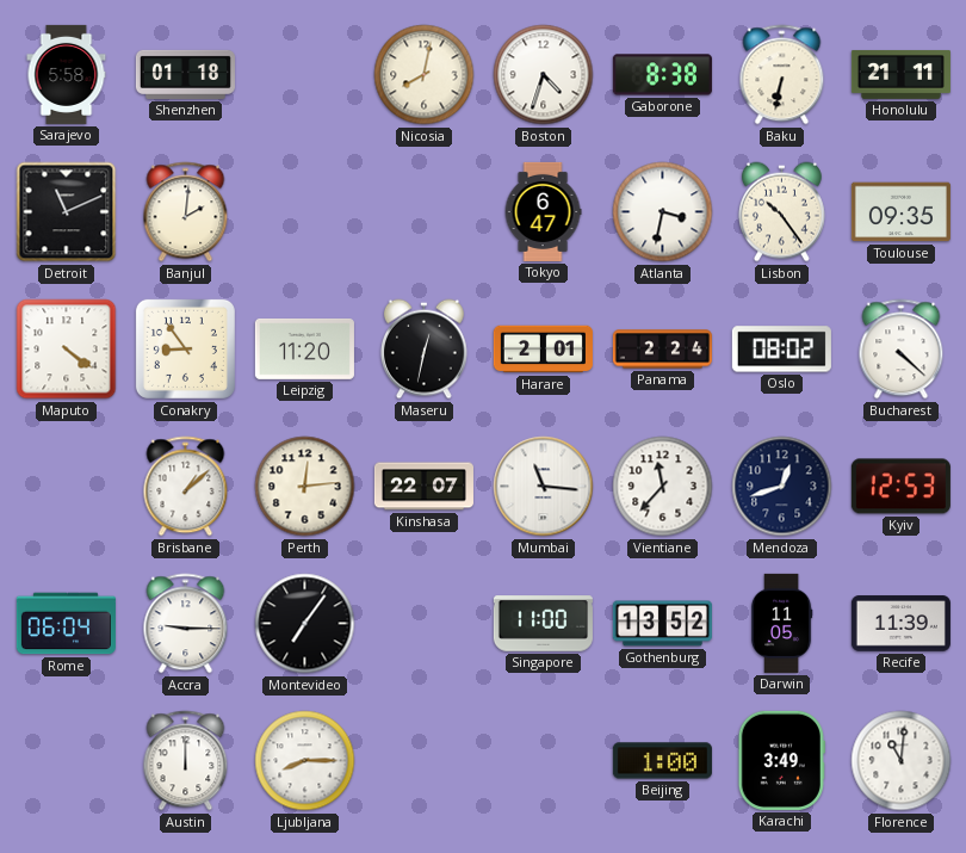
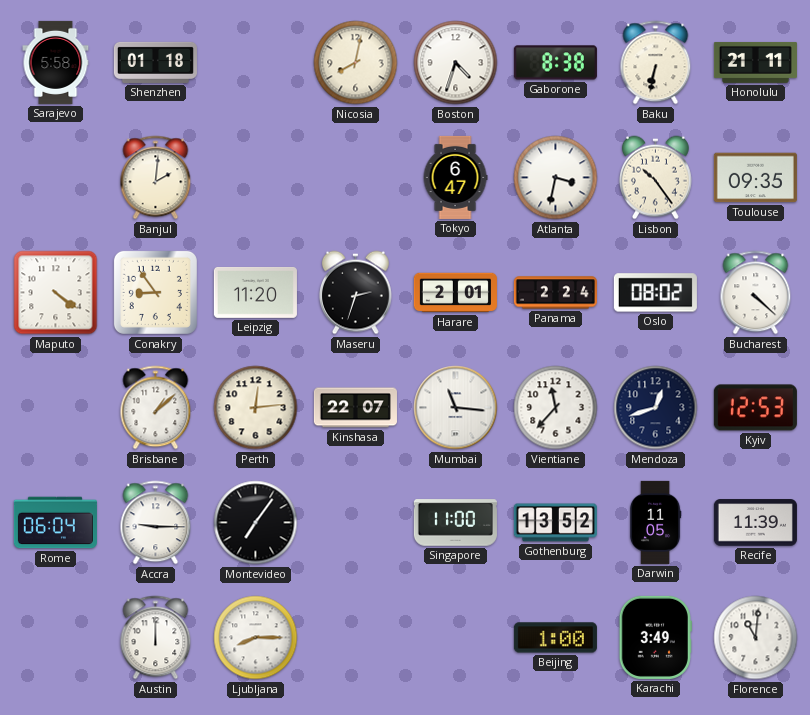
Detroit: 11:11 -> none
Maseru: 12:32 -> 2:33
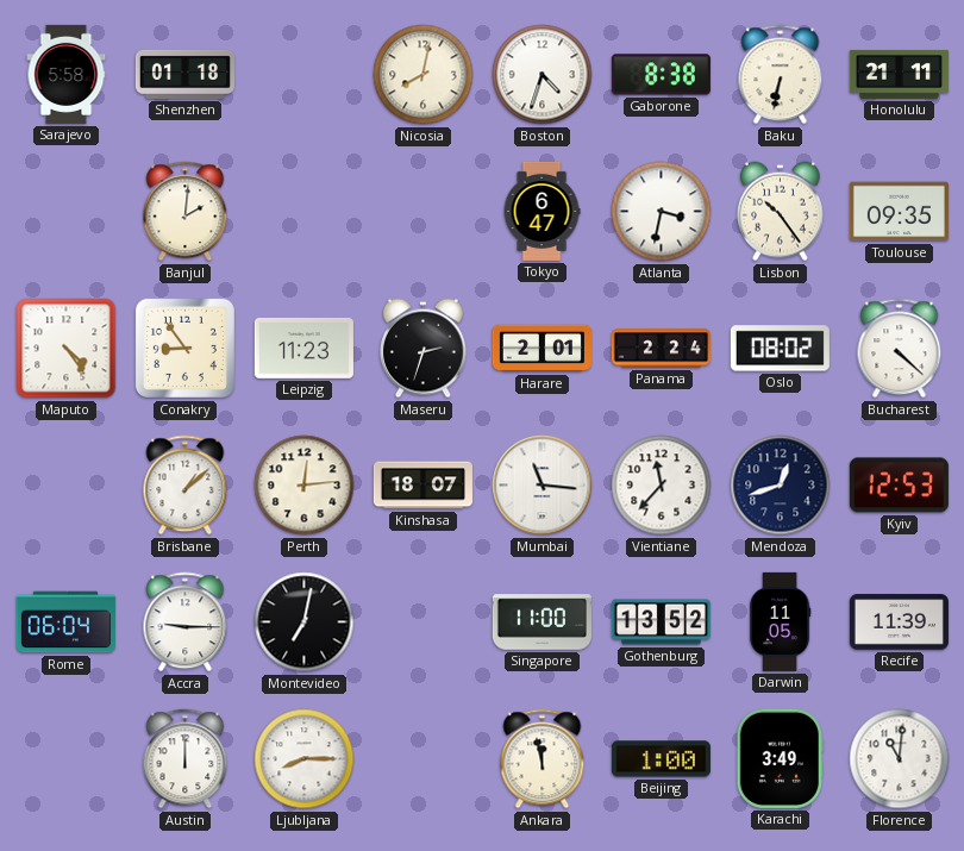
Maputo: 4:21 -> 4:24
Leipzig: 11:20 -> 11:23
Kinshasa: 22:07 -> 18:07
Montevideo: 7:06 -> 7:02
Ankara: none -> 11:58
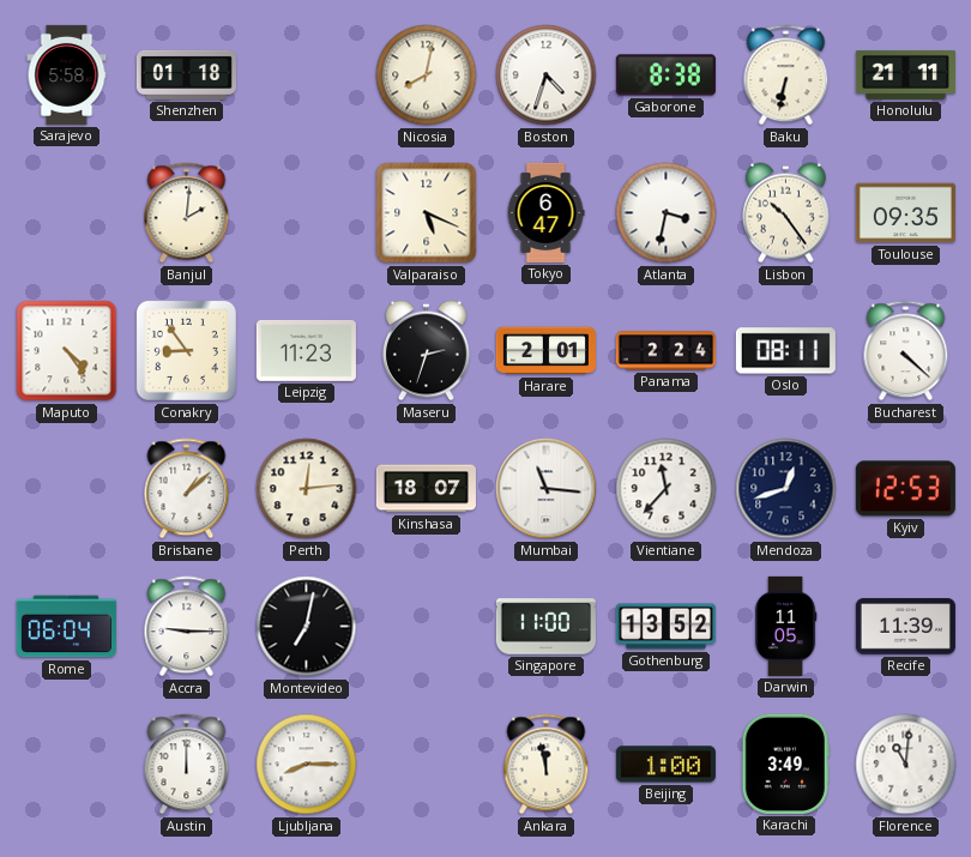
Valparaiso: none -> 5:19
Oslo: 08:02 -> 08:11
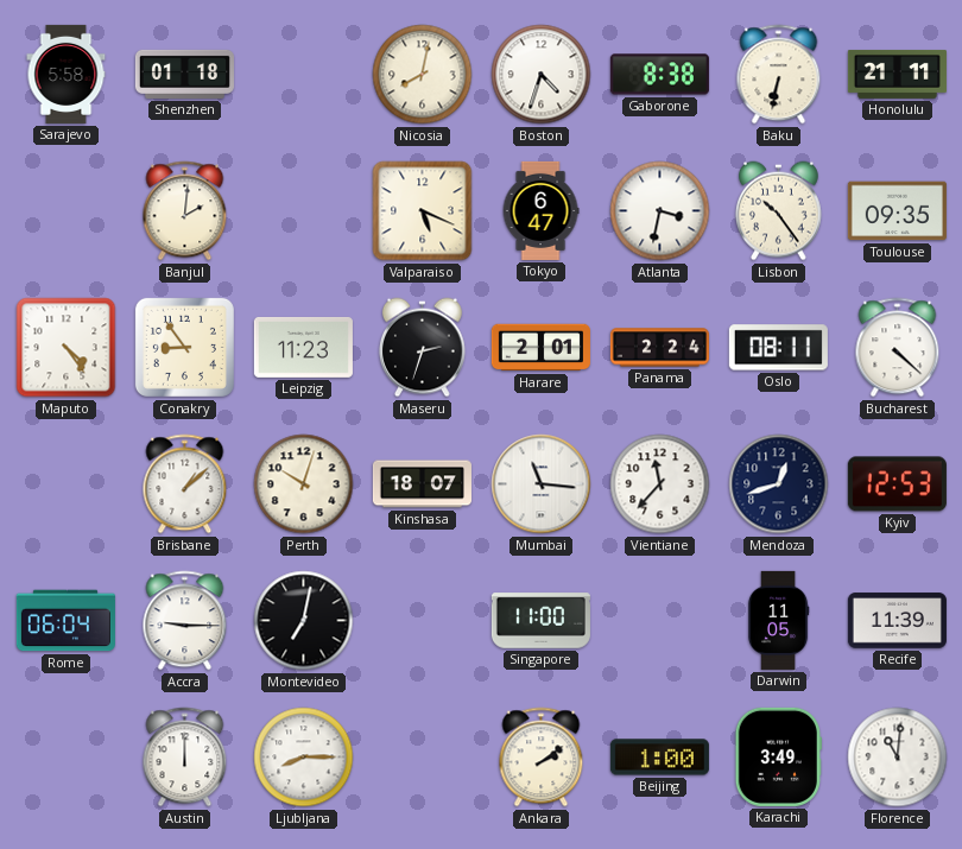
Perth: 12:14 -> 10:03
Gothenburg: 13:52 -> none
Ankara: 11:58 -> 2:09
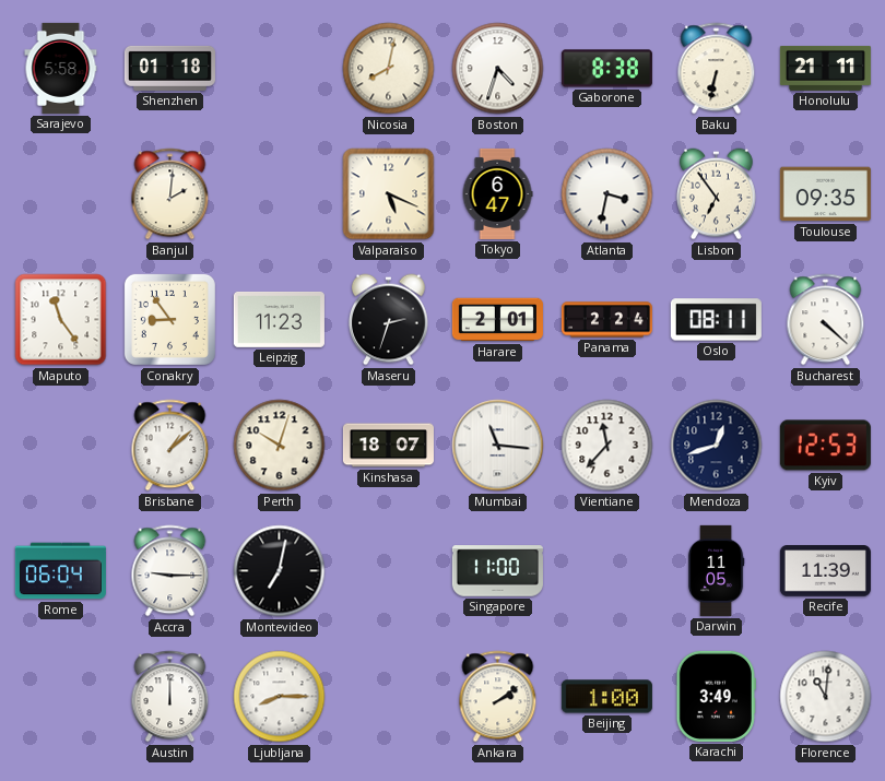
Lisbon: 10:24 -> 6:54
Maputo: 4:24 -> 11:24
